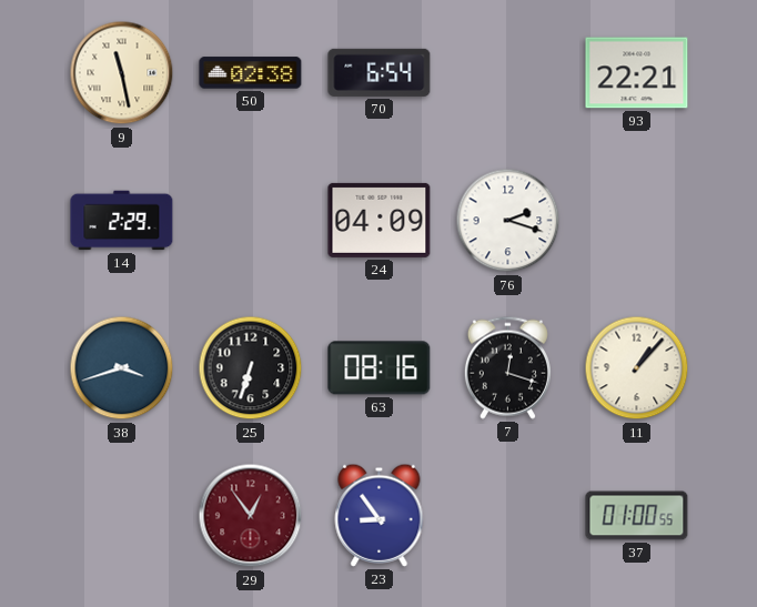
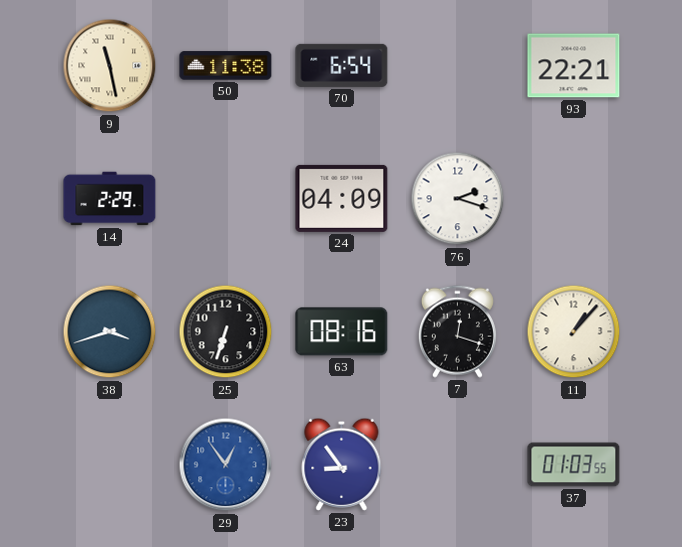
50: 02:38 -> 11:38
29 dial: burgundy -> blue
37: 01:00 -> 01:03
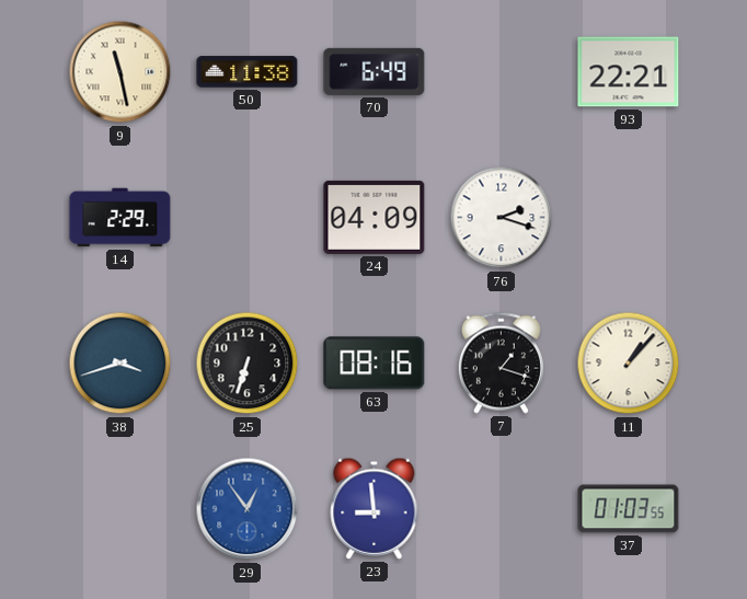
70: 6:54 -> 6:49
7: 12:18 -> 1:18
23: 8:54 -> 8:59
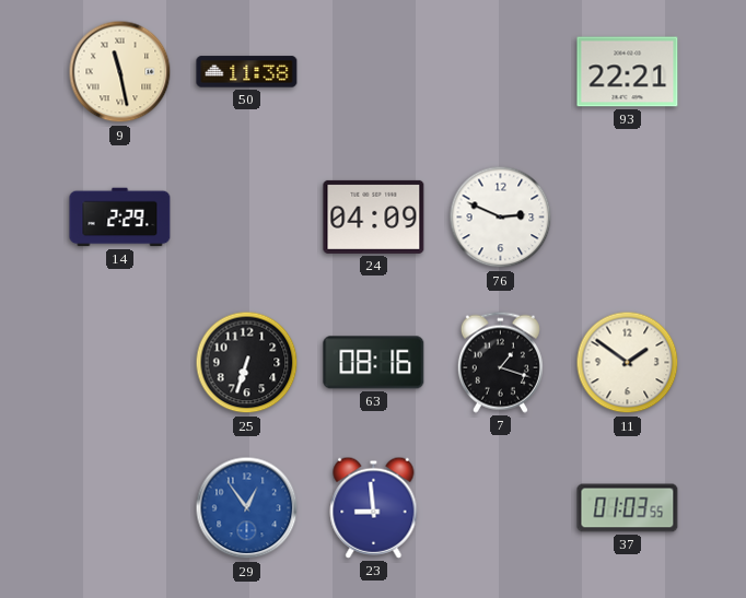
70: 6:49 -> none
76: 2:18 -> 2:49
38: 3:42 -> none
11: 1:07 -> 1:51
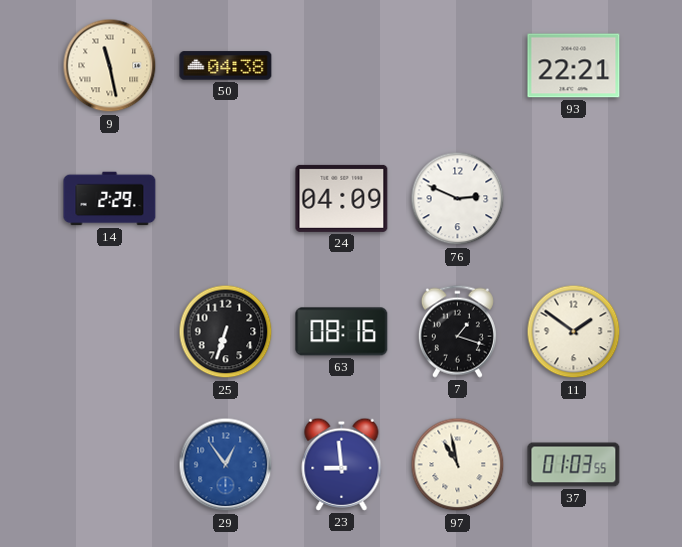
50: 11:38 -> 04:38
97: none -> 10:58
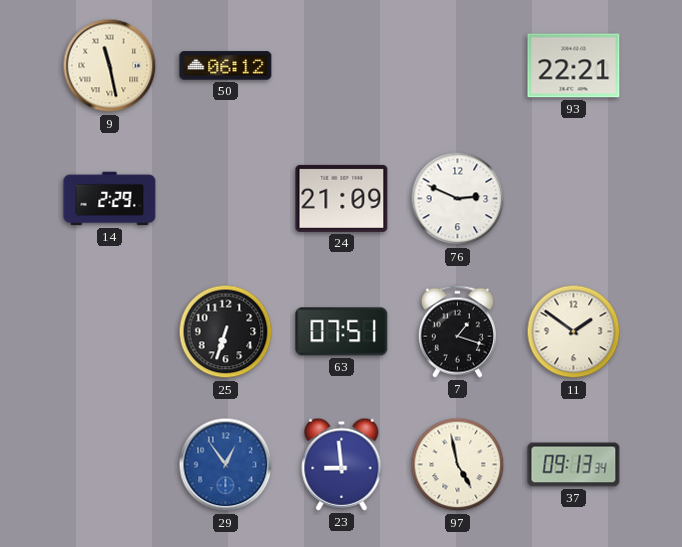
50: 04:38 -> 06:12
24: 04:09 -> 21:09
63: 08:16 -> 07:51
97: 10:58 -> 4:58
37: 01:03 -> 09:13
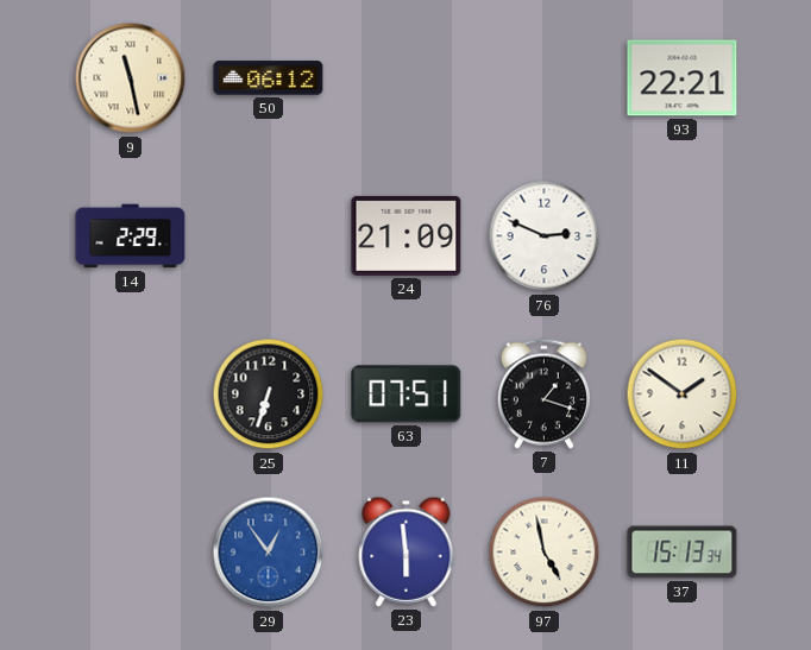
23: 8:59 -> 5:59
37: 09:13 -> 15:13
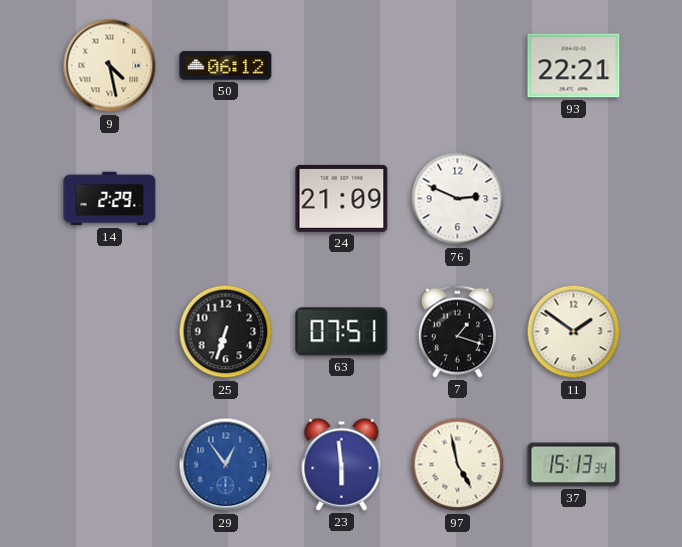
9: 11:28 -> 4:28
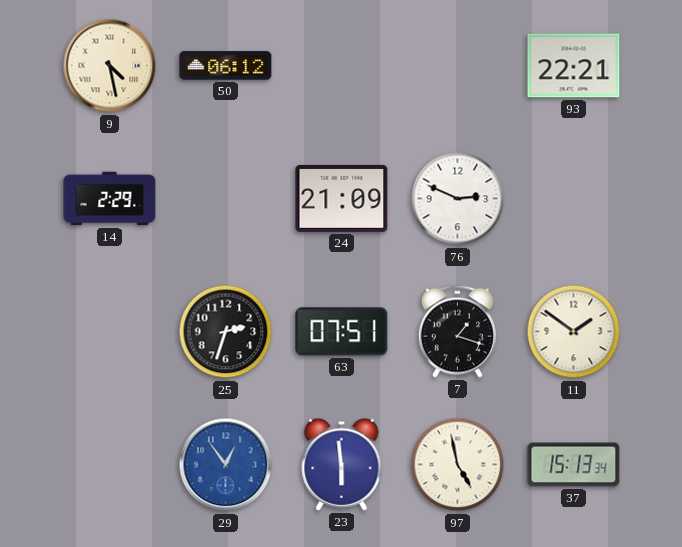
25: 6:33 -> 2:33
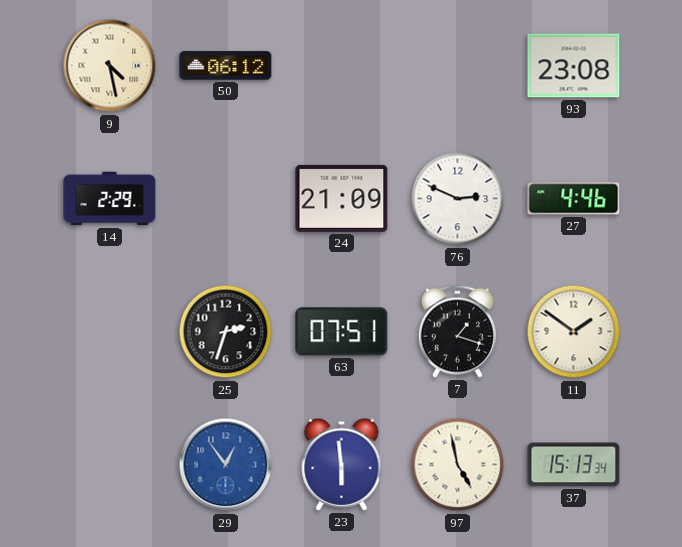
93: 22:21 -> 23:08
27: none -> 4:46
